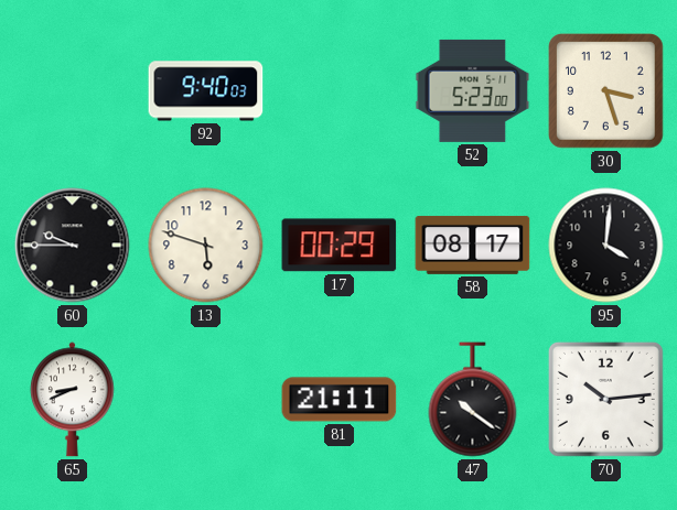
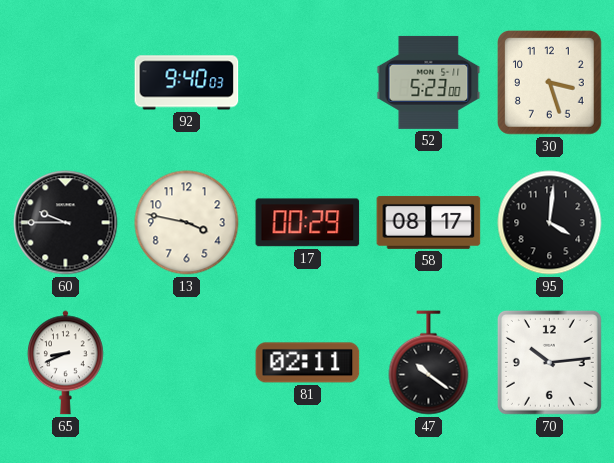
13: 5:48 -> 3:47
81: 21:11 -> 02:11
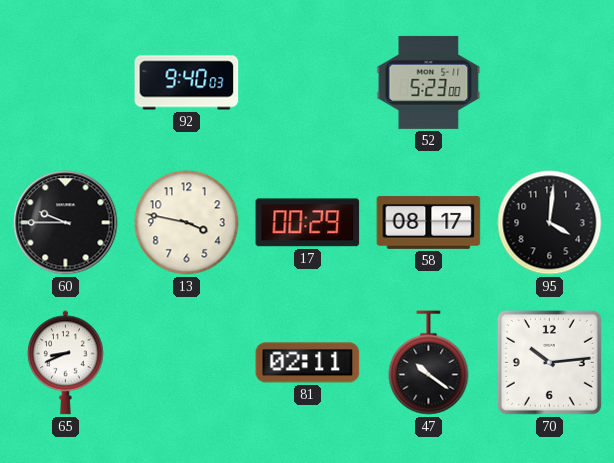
30: 3:27 -> none
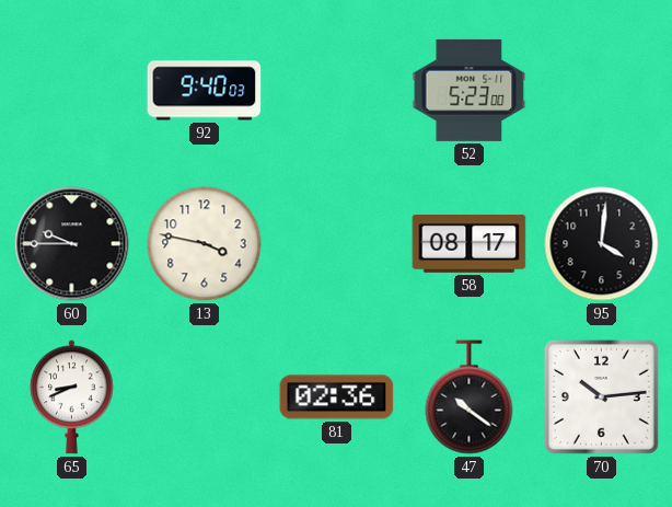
17: 00:29 -> none
81: 02:11 -> 02:36
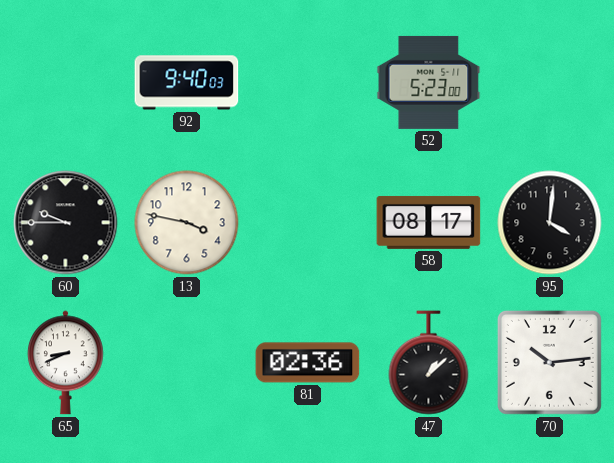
47: 10:21 -> 1:08
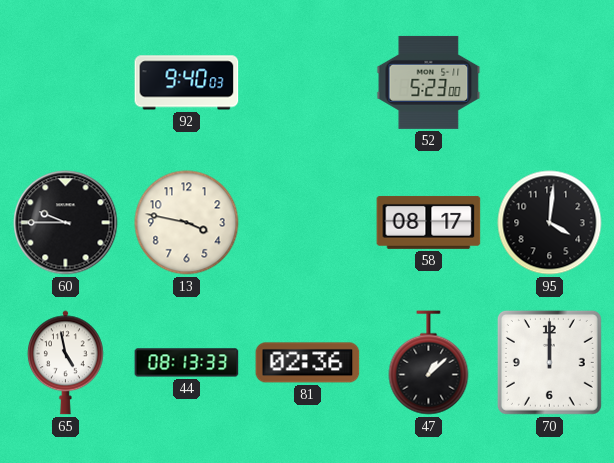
65: 8:41 -> 4:58
44: none -> 08:13
70: 10:14 -> 12:00
